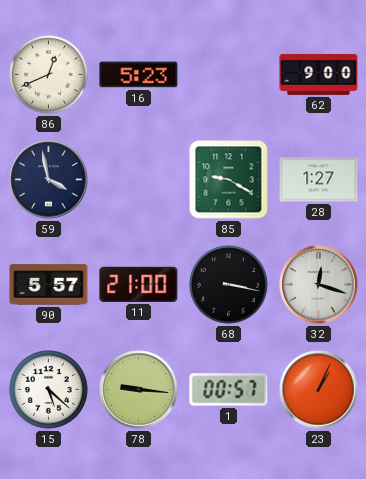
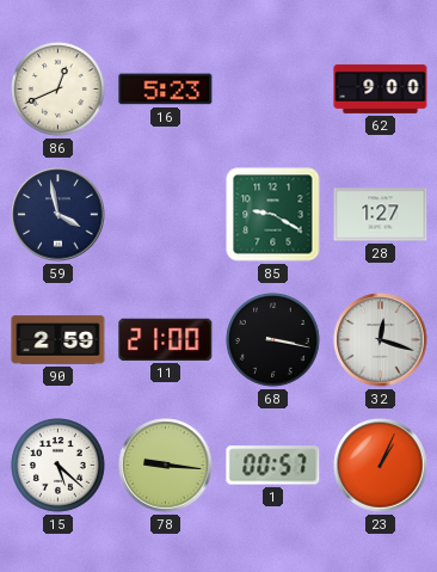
90: 5:57 -> 2:59
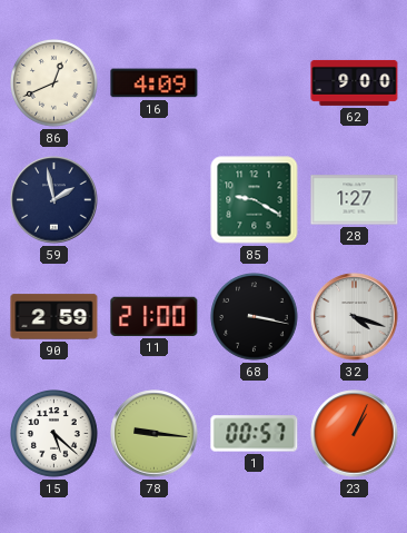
16: 5:23 -> 4:09
59: 3:58 -> 1:58
32: 12:18 -> 4:18
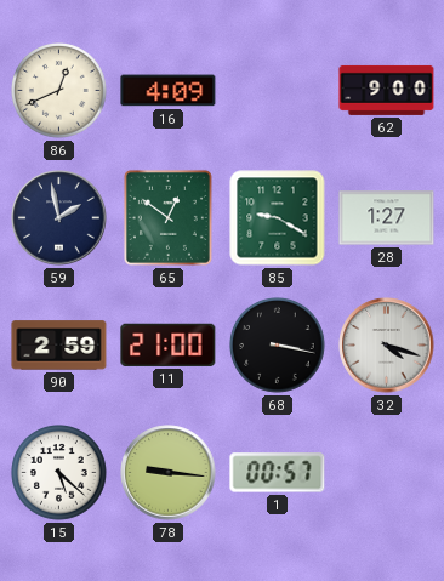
65: none -> 12:51
23: 1:04 -> none
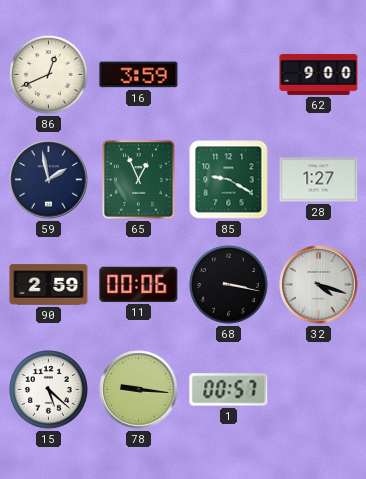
16: 4:09 -> 3:59
65: 12:51 -> 12:56
11: 21:00 -> 00:06
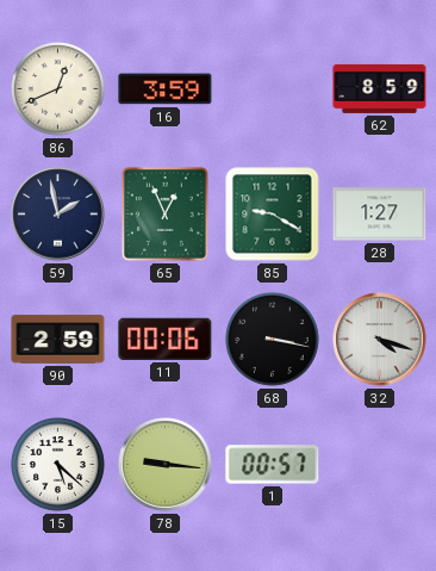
62: 9:00 -> 8:59
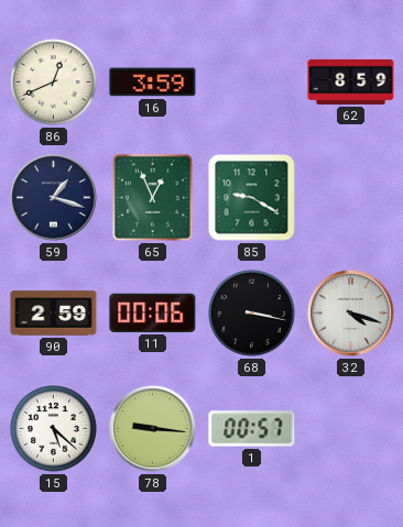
59: 1:58 -> 1:18
28: 1:27 -> none
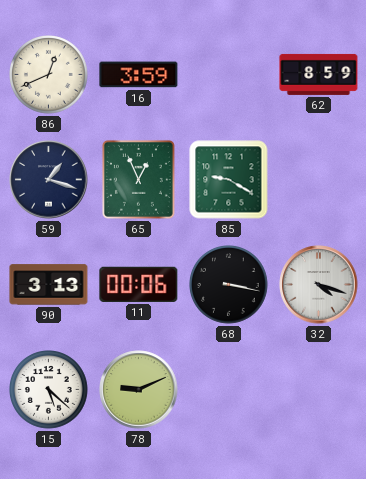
90: 2:59 -> 3:13
78: 9:16 -> 9:11
1: 00:57 -> none
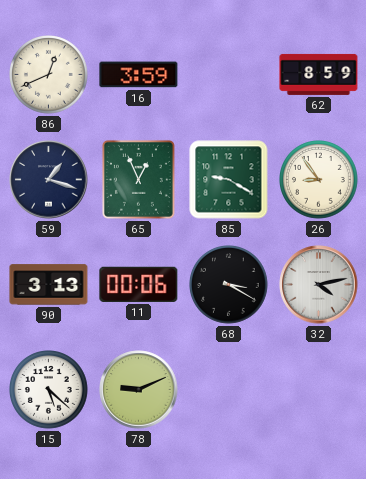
26: none -> 8:54
68: 3:17 -> 3:20
32: 4:18 -> 4:13
